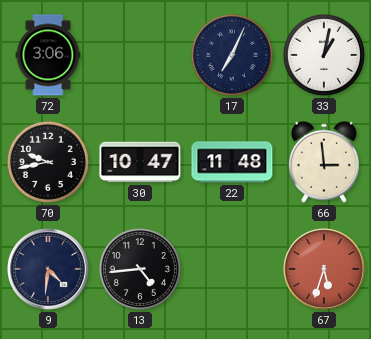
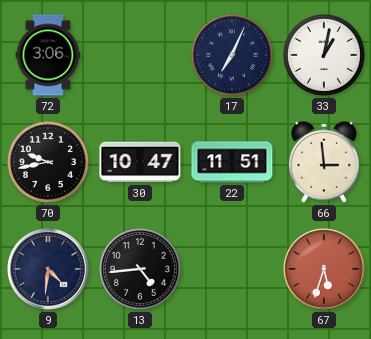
22: 11:48 -> 11:51
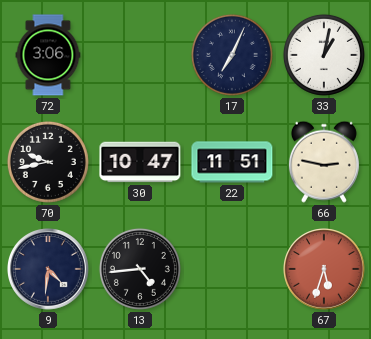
66: 2:59 -> 2:47
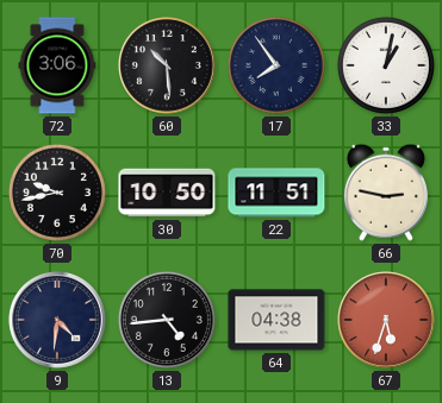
60: none -> 10:29
17: 7:04 -> 7:54
30: 10:47 -> 10:50
64: none -> 04:38
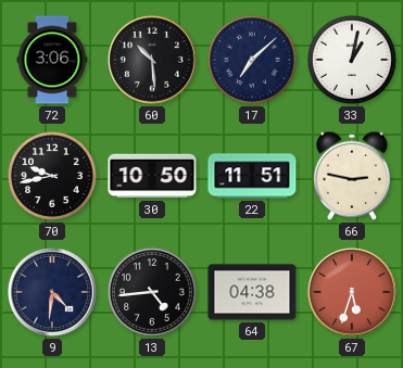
17: 7:54 -> 7:08
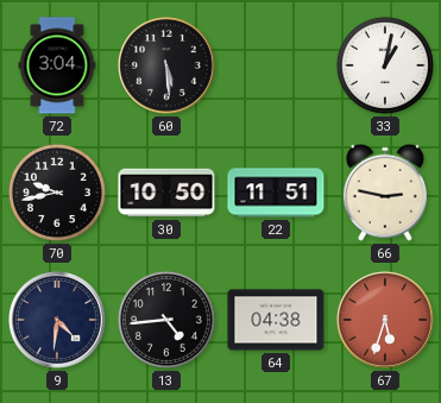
72: 3:06 -> 3:04
60: 10:29 -> 5:29
17: 7:08 -> none
